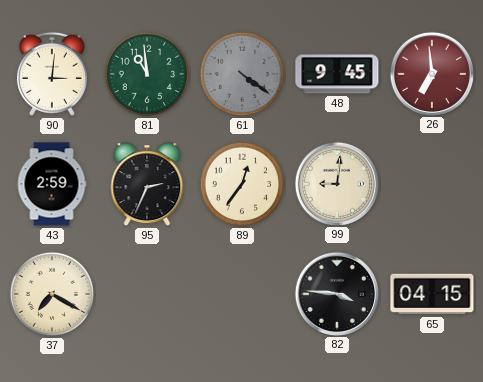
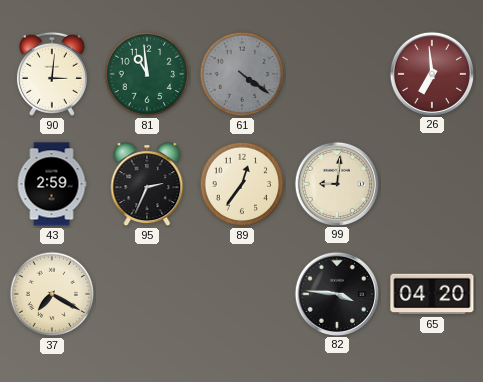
48: 9:45 -> none
65: 04:15 -> 04:20
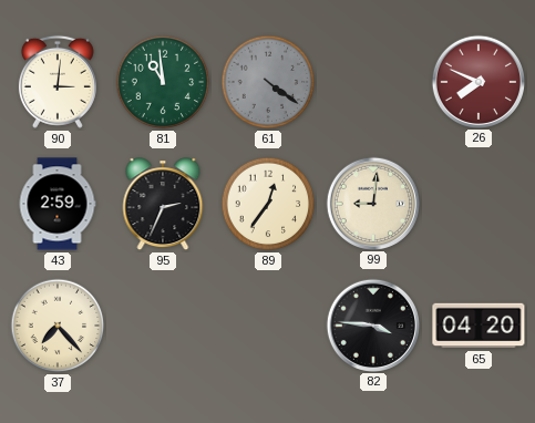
26: 6:59 -> 7:49
37: 7:20 -> 7:23
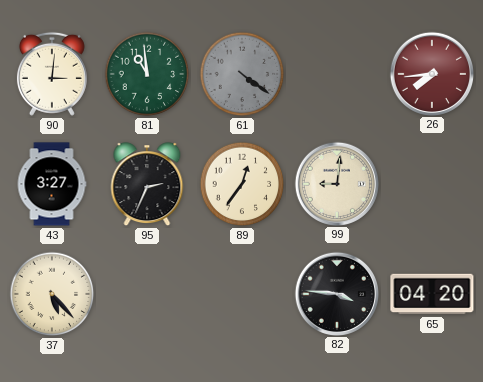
26: 7:49 -> 7:44
43: 2:59 -> 3:27
37: 7:23 -> 5:23
